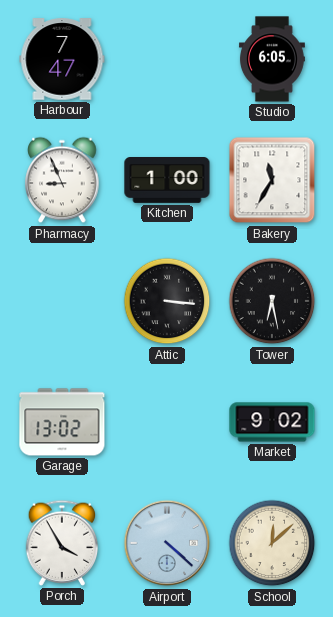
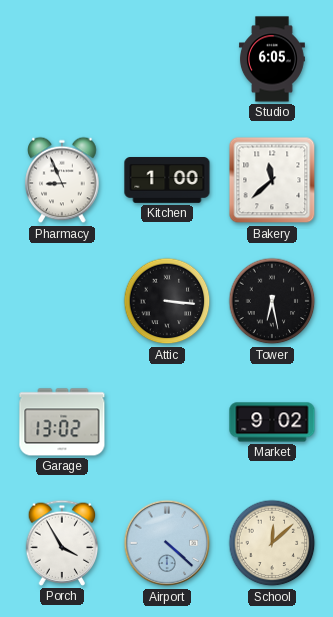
Harbour: 7:47 -> none
Bakery: 11:35 -> 11:38
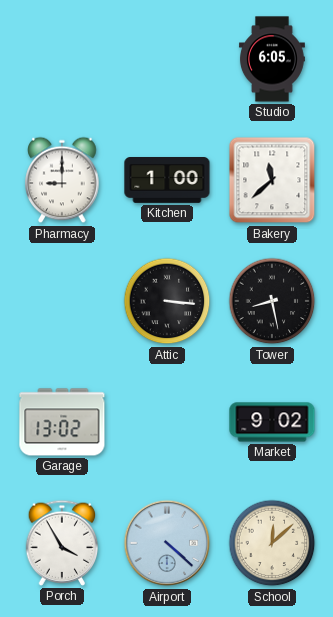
Pharmacy: 8:56 -> 9:00
Tower: 6:28 -> 8:28
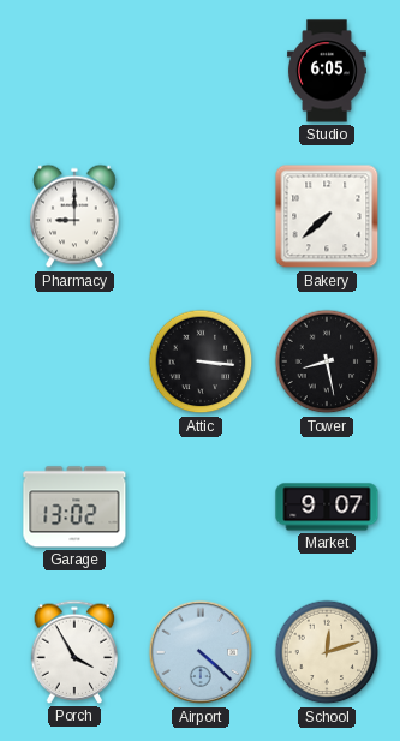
Kitchen: 1:00 -> none
Bakery: 11:38 -> 7:38
Market: 9:02 -> 9:07
School: 12:08 -> 12:12
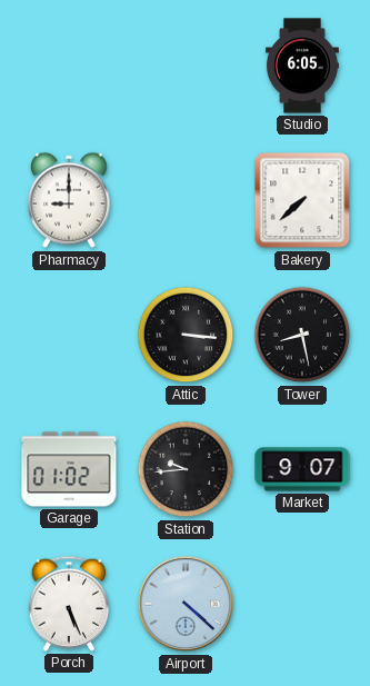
Garage: 13:02 -> 01:02
Station: none -> 9:44
Porch: 3:55 -> 5:26
School: 12:12 -> none
